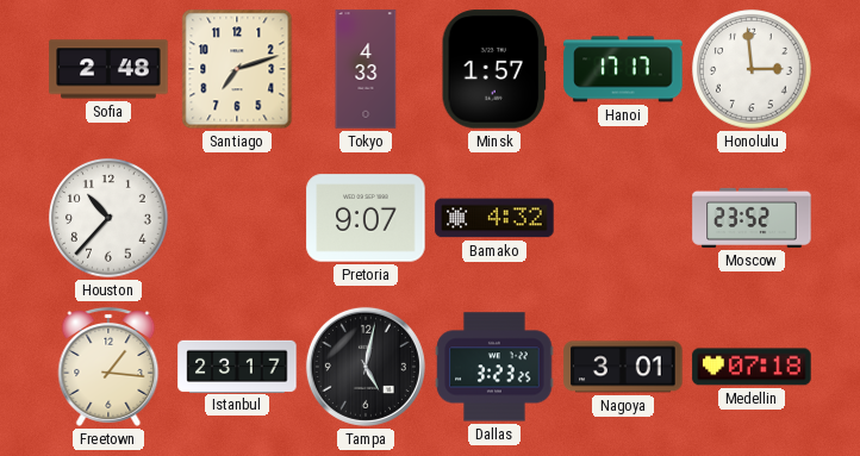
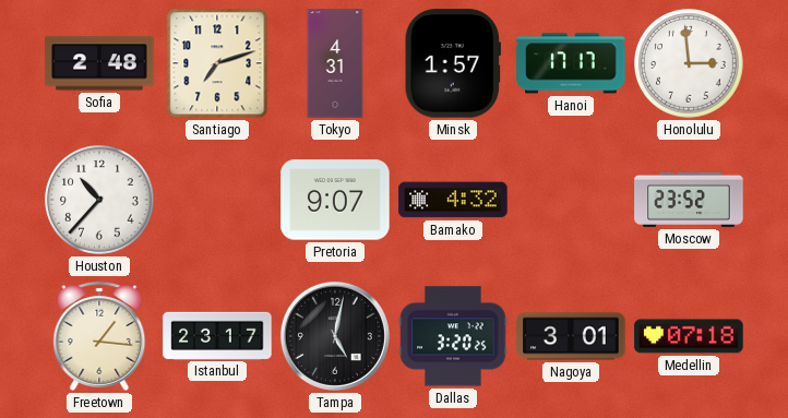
Tokyo: 4:33 -> 4:31
Dallas: 3:23 -> 3:20
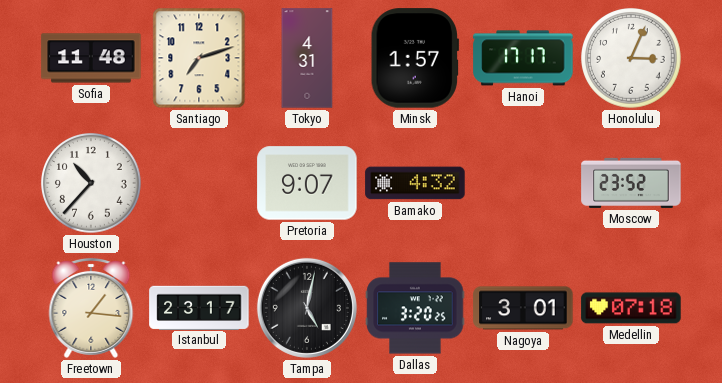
Sofia: 2:48 -> 11:48
Honolulu: 2:59 -> 3:04
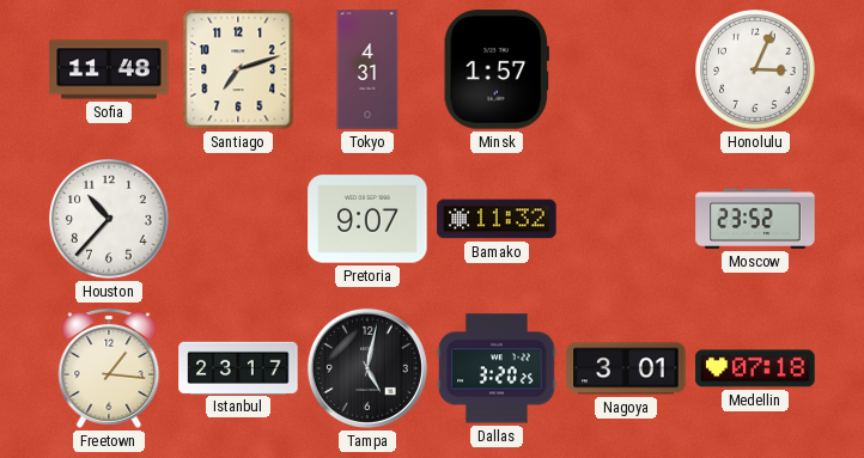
Hanoi: 17:17 -> none
Bamako: 4:32 -> 11:32
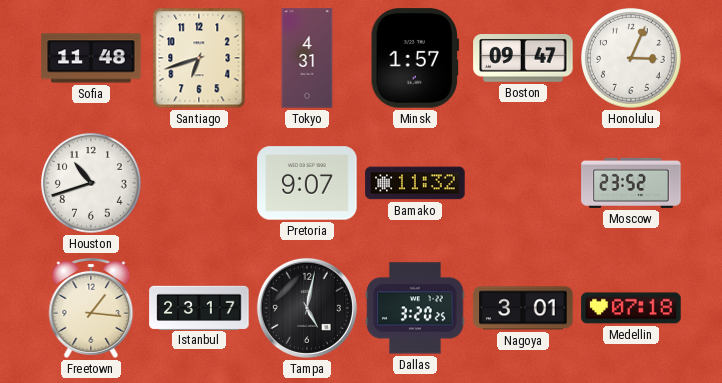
Santiago: 7:12 -> 6:42
Boston: none -> 09:47
Houston: 10:37 -> 10:42
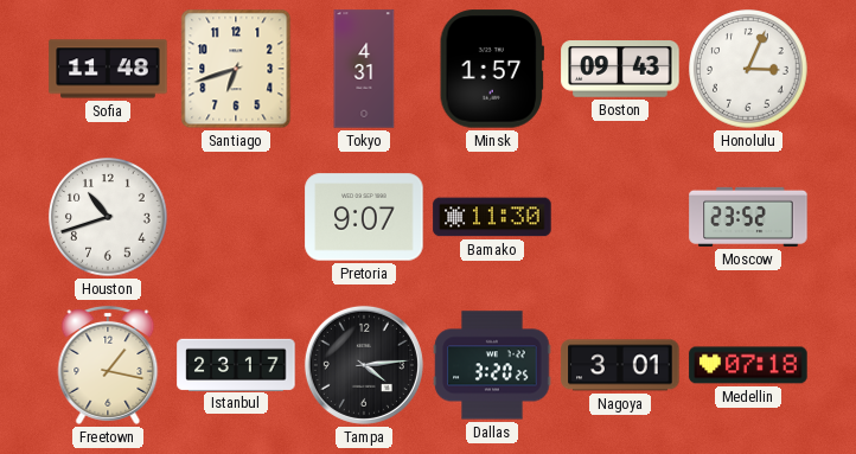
Boston: 09:47 -> 09:43
Bamako: 11:32 -> 11:30
Freetown: 1:16 -> 1:17
Tampa: 5:02 -> 4:14
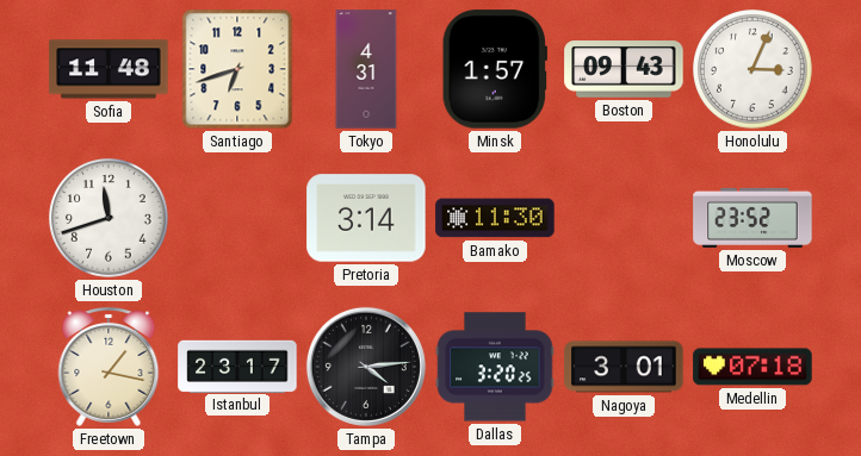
Houston: 10:42 -> 11:42
Pretoria: 9:07 -> 3:14
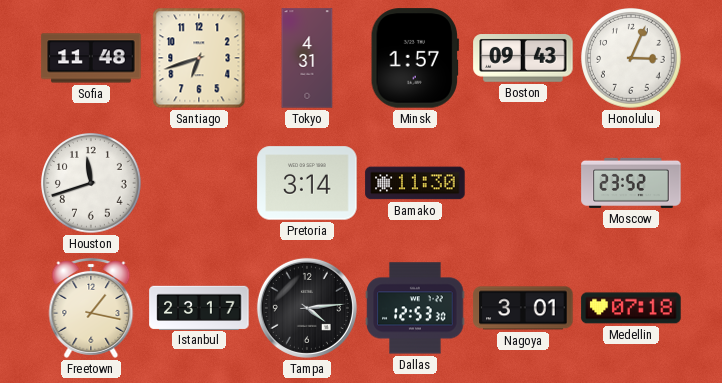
Dallas: 3:20 -> 12:53
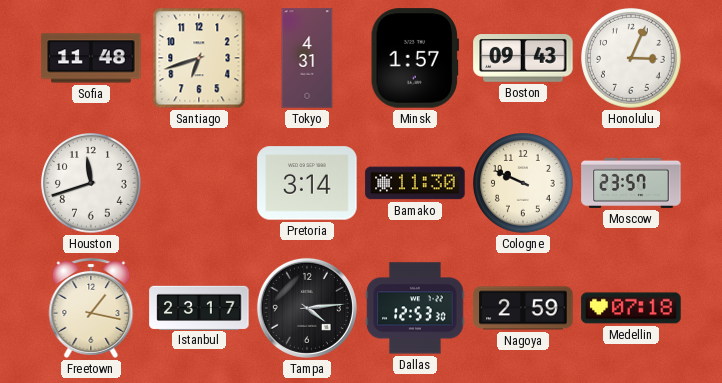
Cologne: none -> 9:49
Moscow: 23:52 -> 23:57
Nagoya: 3:01 -> 2:59
